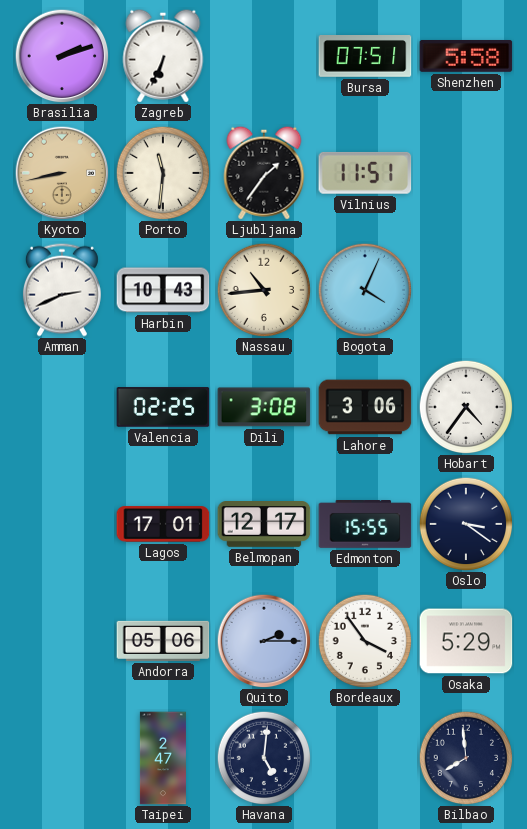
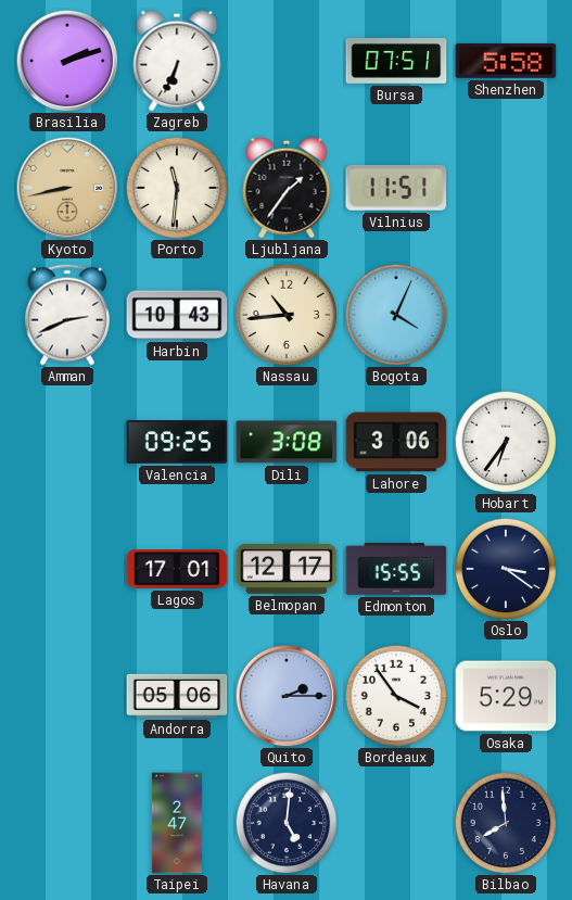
Valencia: 02:25 -> 09:25
Hobart: 4:36 -> 6:36
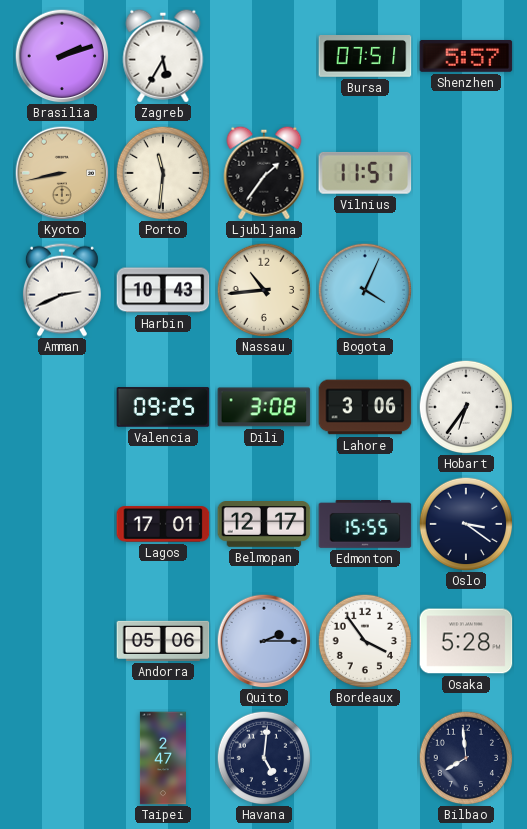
Zagreb: 6:34 -> 5:35
Shenzhen: 5:58 -> 5:57
Osaka: 5:29 -> 5:28
